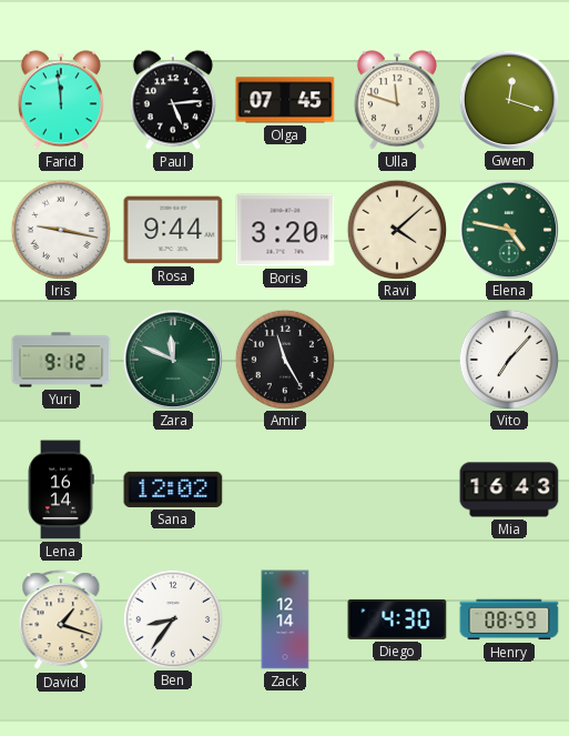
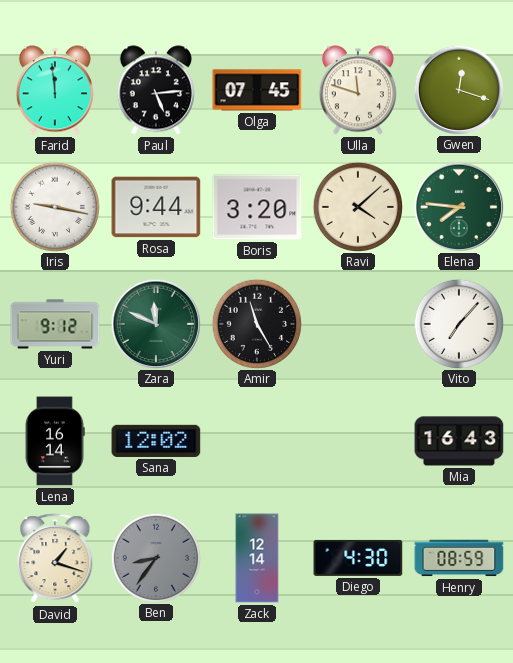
Elena: 4:47 -> 7:46
Ben dial: white -> grey
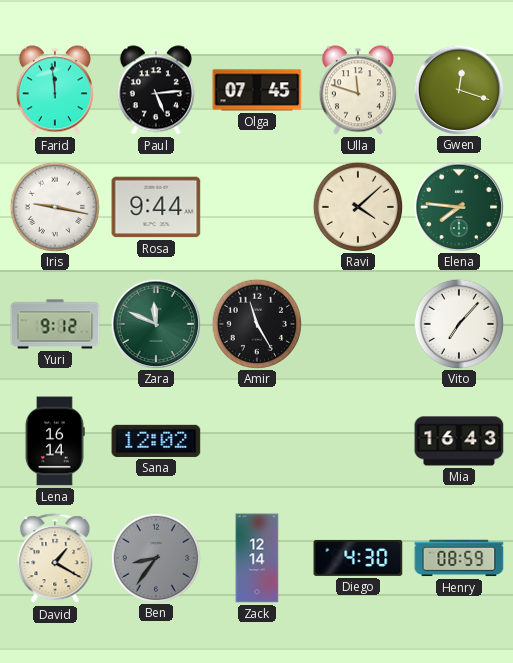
Boris: 3:20 -> none
David: 1:18 -> 1:20
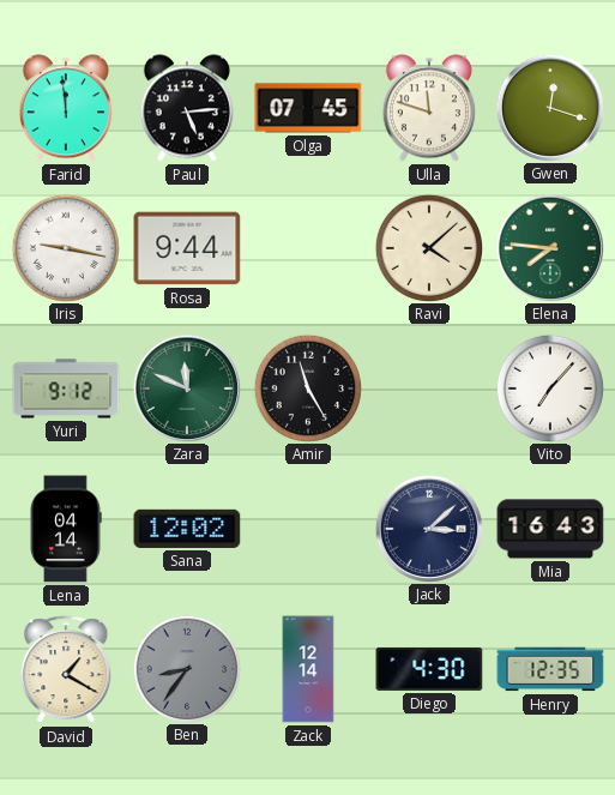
Lena: 16:14 -> 04:14
Jack: none -> 3:08
Henry: 08:59 -> 12:35
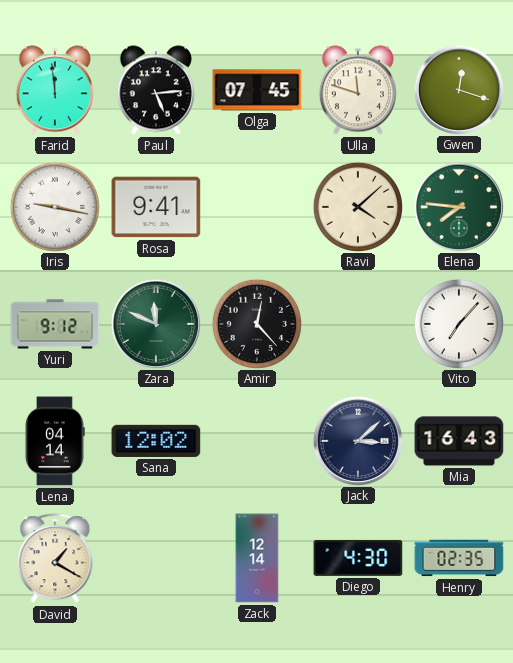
Rosa: 9:44 -> 9:41
Amir: 11:25 -> 12:23
Ben: 8:36 -> none
Henry: 12:35 -> 02:35
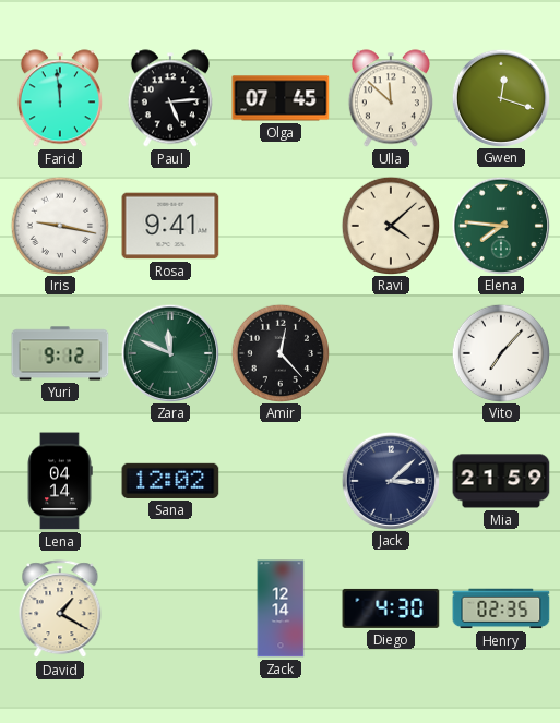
Ulla: 11:48 -> 11:52
Mia: 16:43 -> 21:59
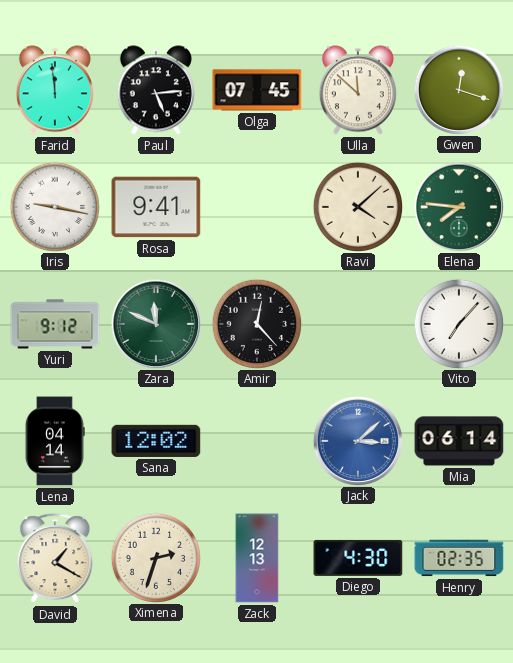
Jack dial: navy -> blue
Mia: 21:59 -> 06:14
Ximena: none -> 2:33
Zack: 12:14 -> 12:13
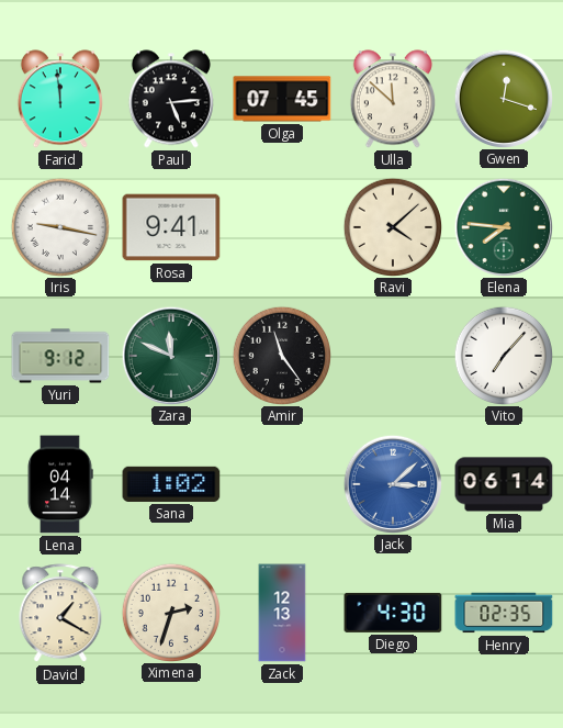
Amir: 12:23 -> 11:24
Sana: 12:02 -> 1:02
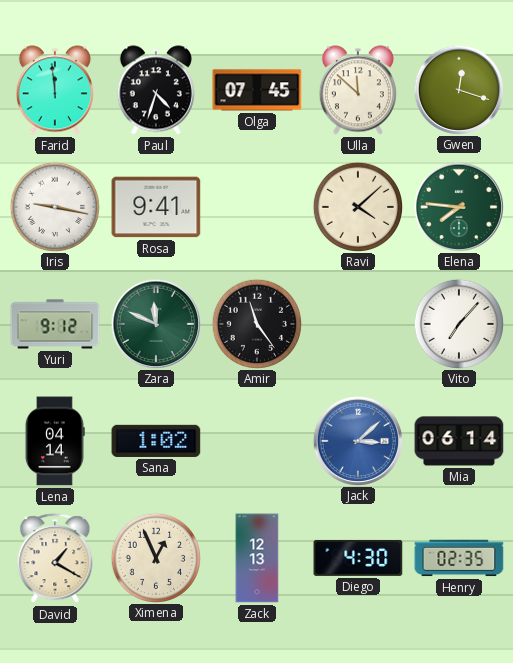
Paul: 5:14 -> 4:33
Ximena: 2:33 -> 12:56
